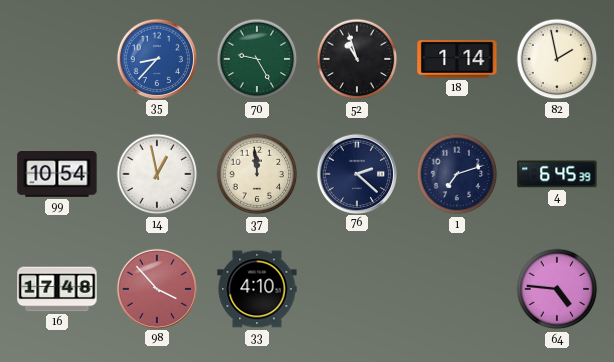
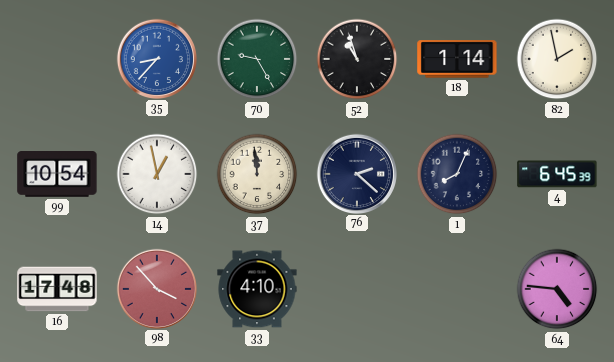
1: 7:12 -> 8:04
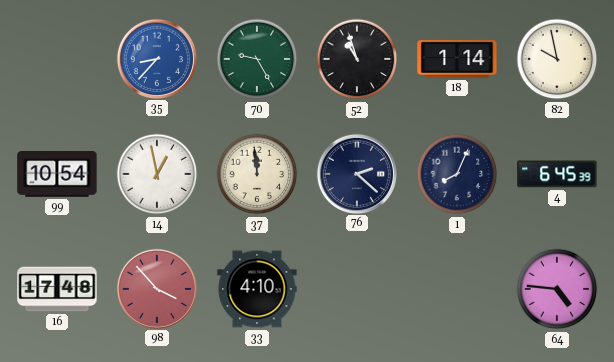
82: 1:58 -> 9:58
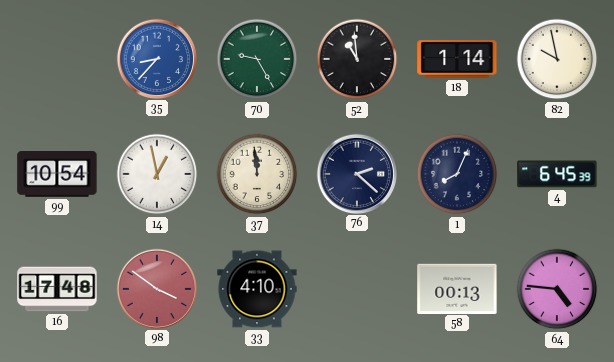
52: 10:57 -> 10:59
98: 3:53 -> 3:51
58: none -> 00:13
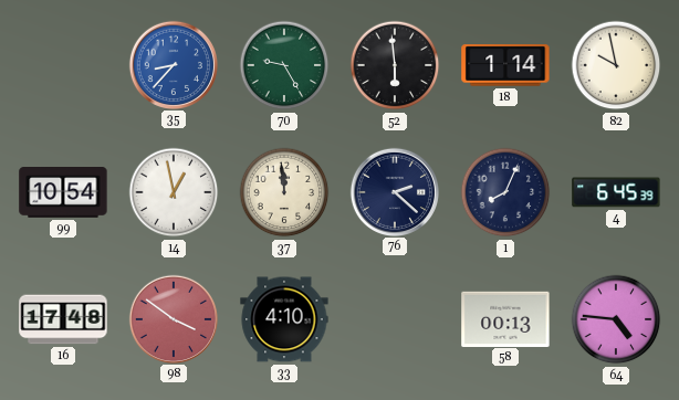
52: 10:59 -> 5:59
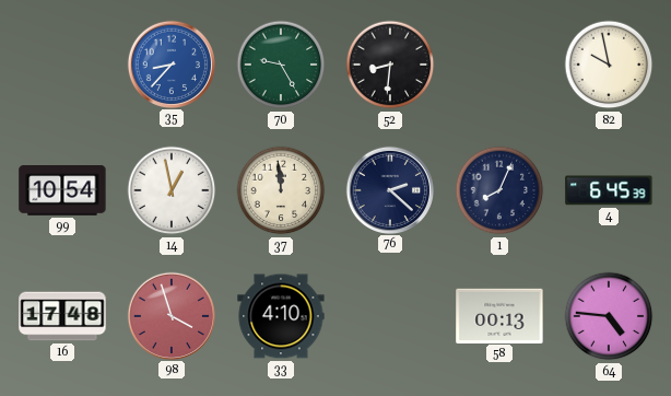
52: 5:59 -> 8:31
18: 1:14 -> none
98: 3:51 -> 3:57
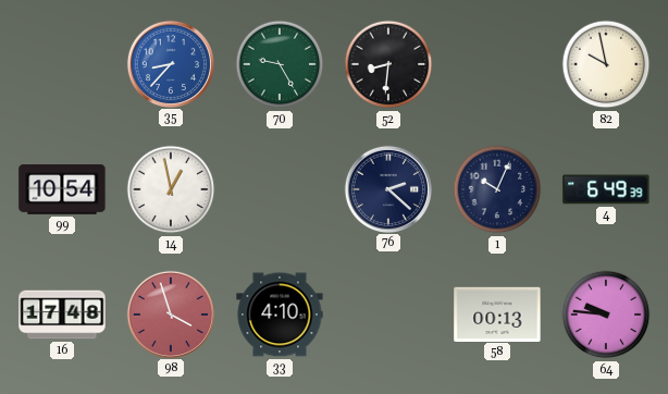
37: 11:59 -> none
1: 8:04 -> 10:04
4: 6:45 -> 6:49
64: 4:46 -> 9:46
